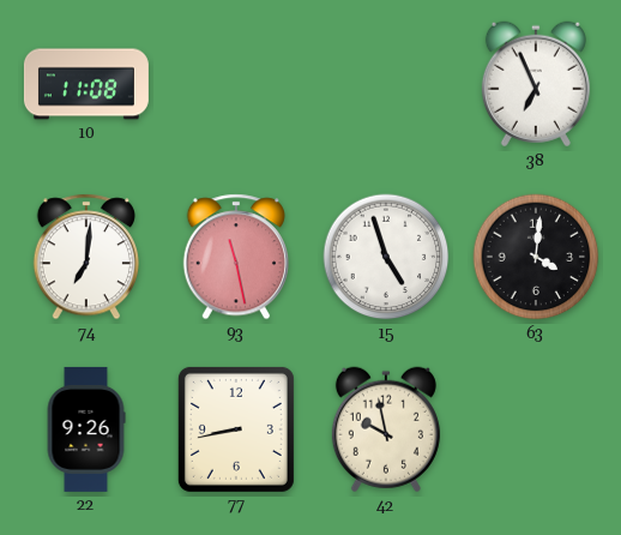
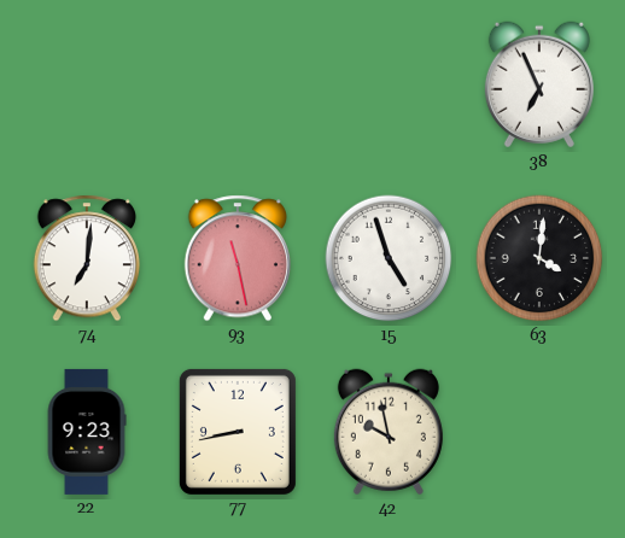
10: 11:08 -> none
22: 9:26 -> 9:23
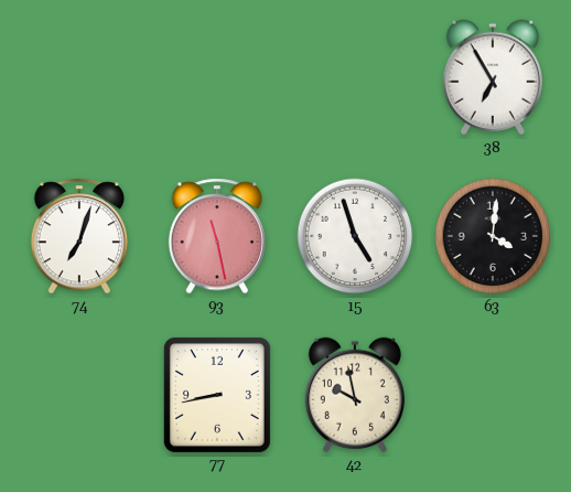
38: 6:56 -> 6:55
74: 7:01 -> 7:03
22: 9:23 -> none
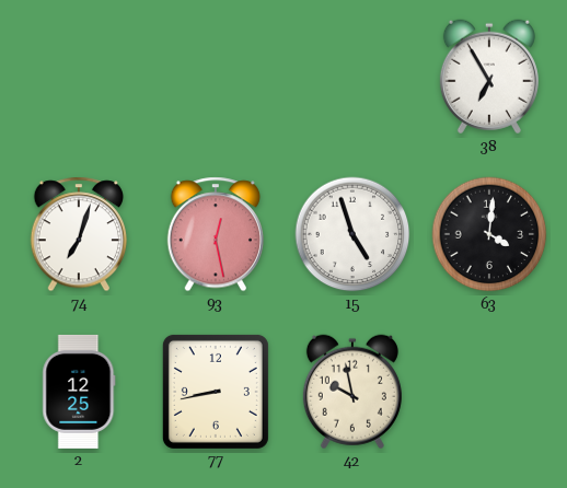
93: 11:28 -> 12:28
2: none -> 12:25
